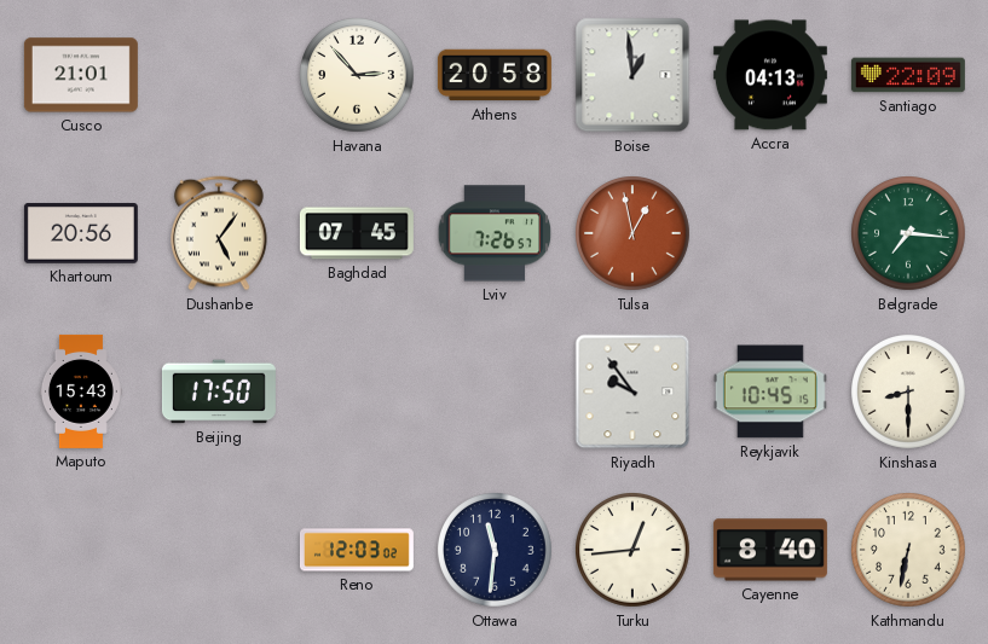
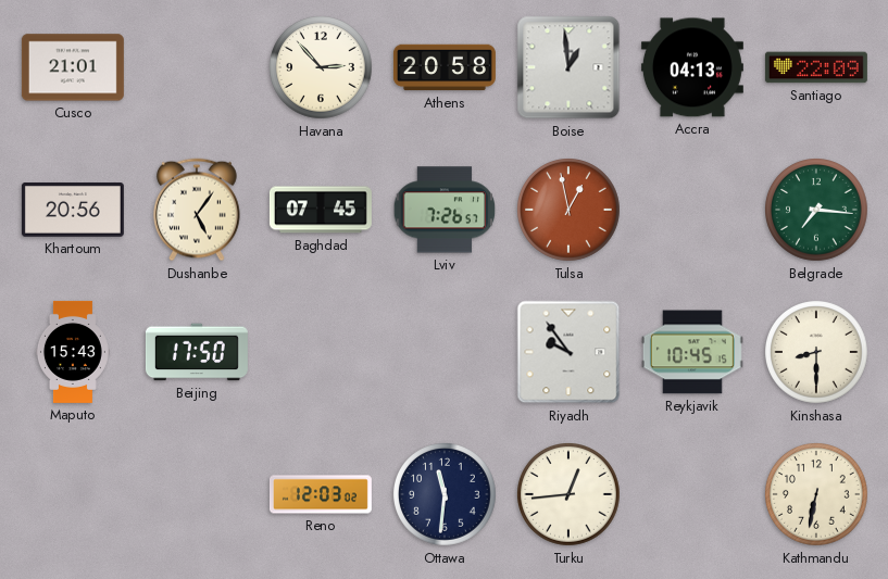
Cayenne: 8:40 -> none
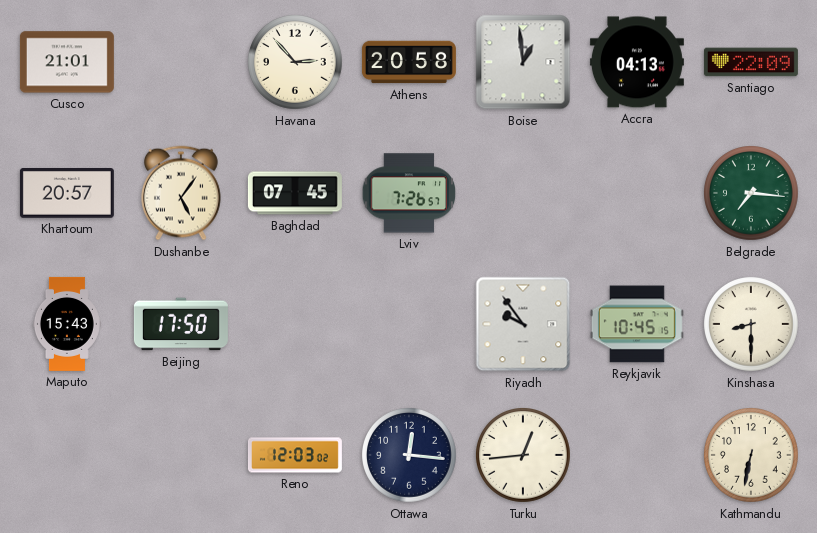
Khartoum: 20:56 -> 20:57
Tulsa: 12:58 -> none
Ottawa: 11:31 -> 12:16
